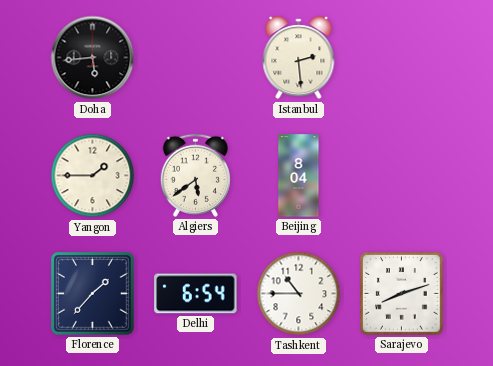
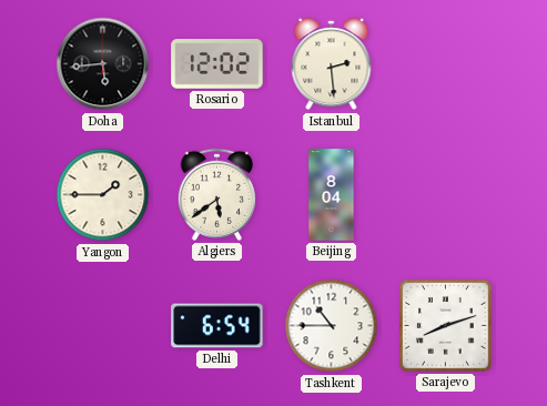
Rosario: none -> 12:02
Florence: 1:37 -> none
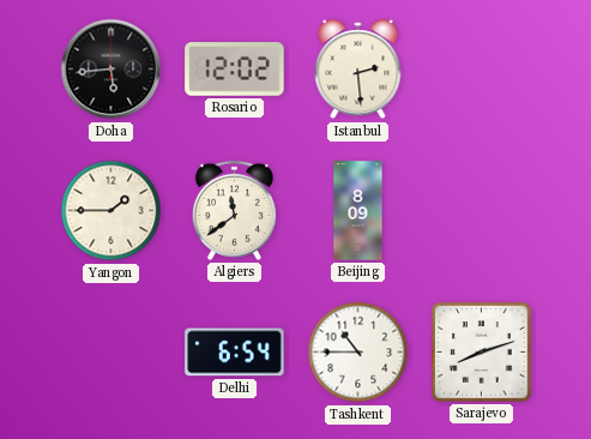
Algiers: 5:39 -> 11:39
Beijing: 8:04 -> 8:09
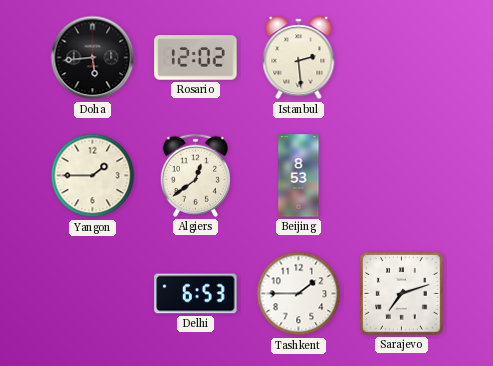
Algiers: 11:39 -> 12:39
Beijing: 8:09 -> 8:53
Delhi: 6:54 -> 6:53
Tashkent: 10:45 -> 1:45
Sarajevo: 8:12 -> 7:12
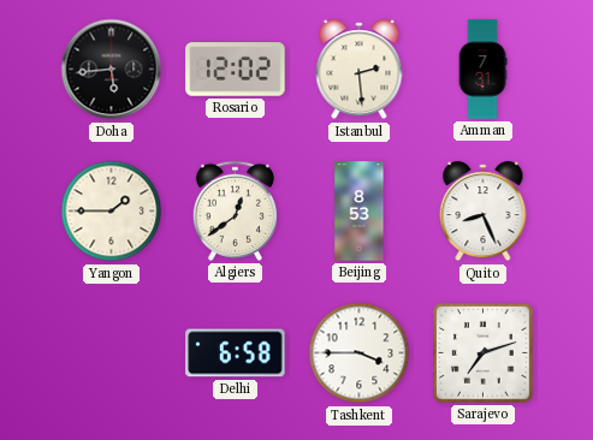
Amman: none -> 7:31
Quito: none -> 8:26
Delhi: 6:53 -> 6:58
Tashkent: 1:45 -> 3:45
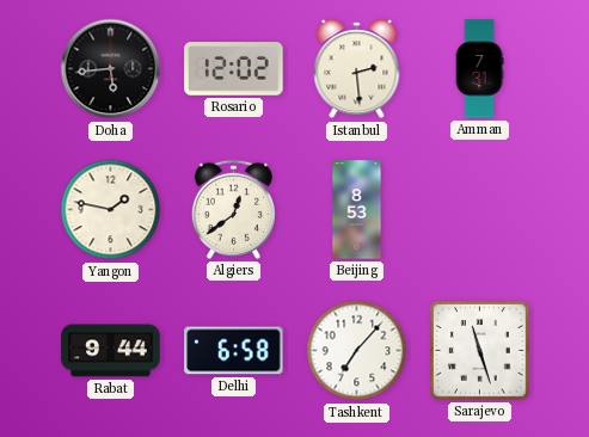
Yangon: 1:45 -> 1:47
Quito: 8:26 -> none
Rabat: none -> 9:44
Tashkent: 3:45 -> 7:07
Sarajevo: 7:12 -> 11:27
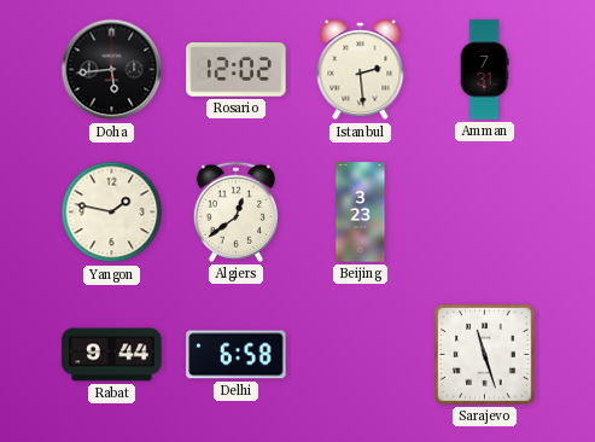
Beijing: 8:53 -> 3:23
Tashkent: 7:07 -> none
